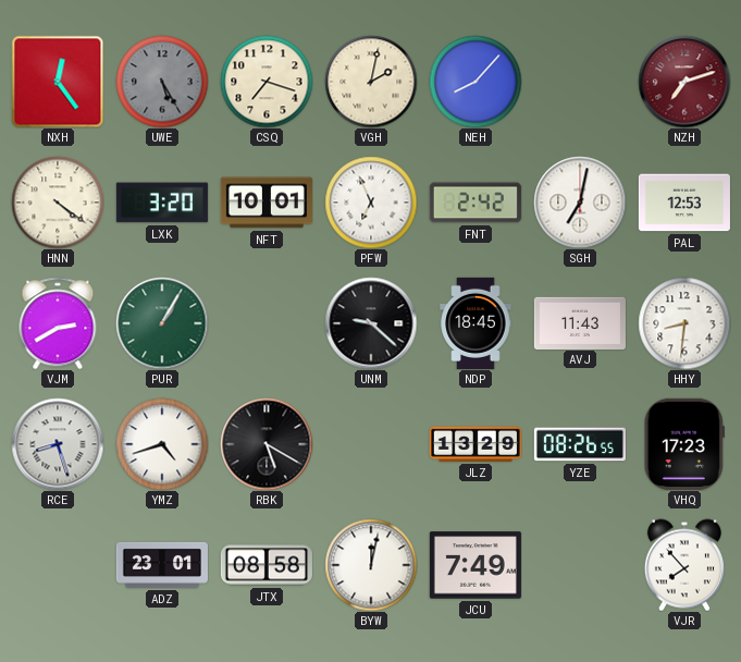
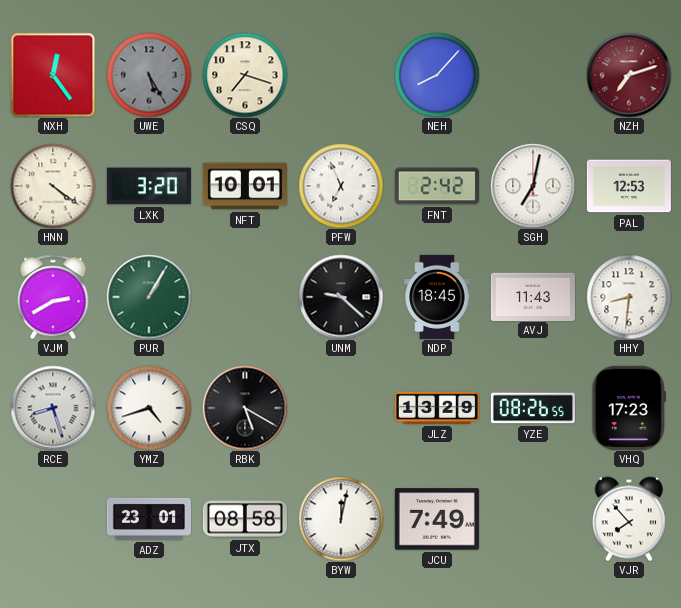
VGH: 2:02 -> none
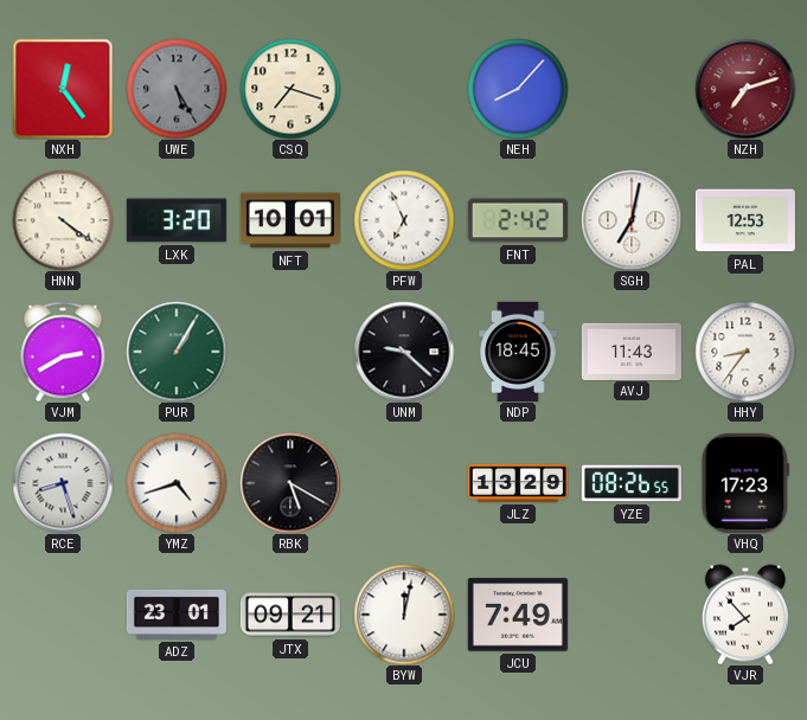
HHY: 8:31 -> 8:36
JTX: 08:58 -> 09:21
